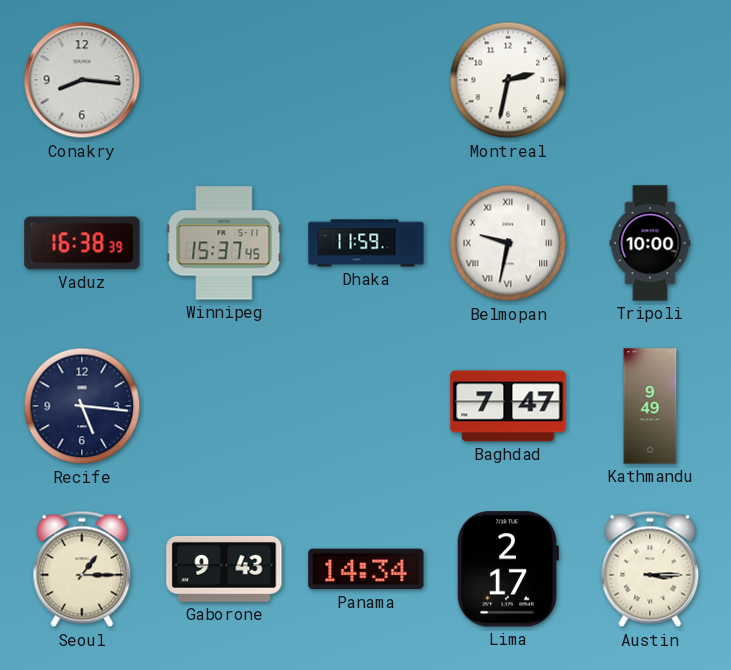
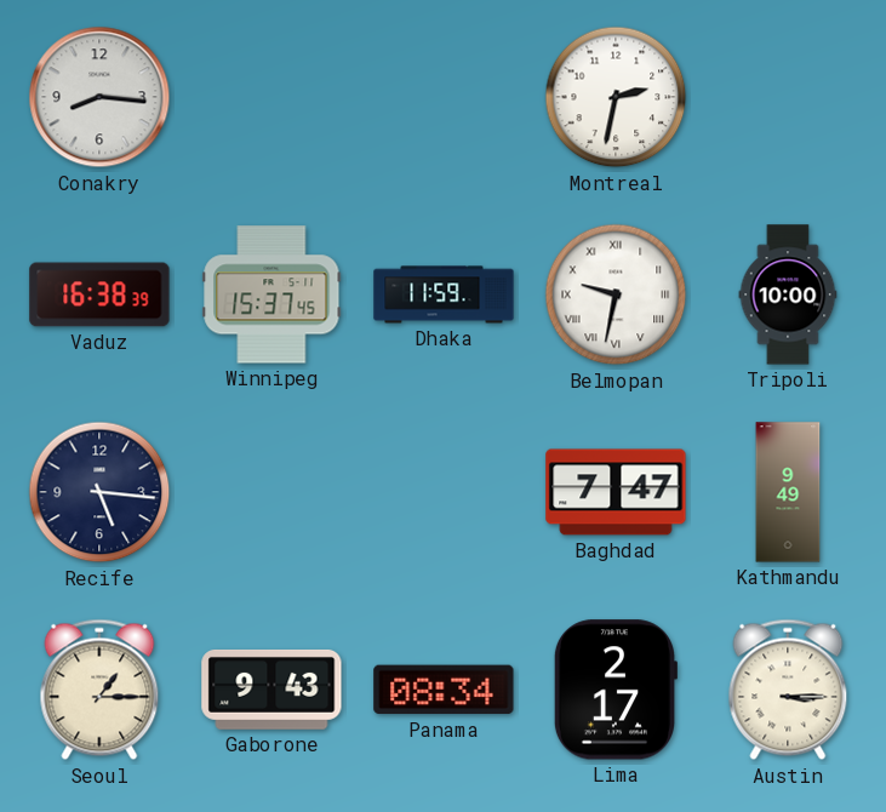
Panama: 14:34 -> 08:34
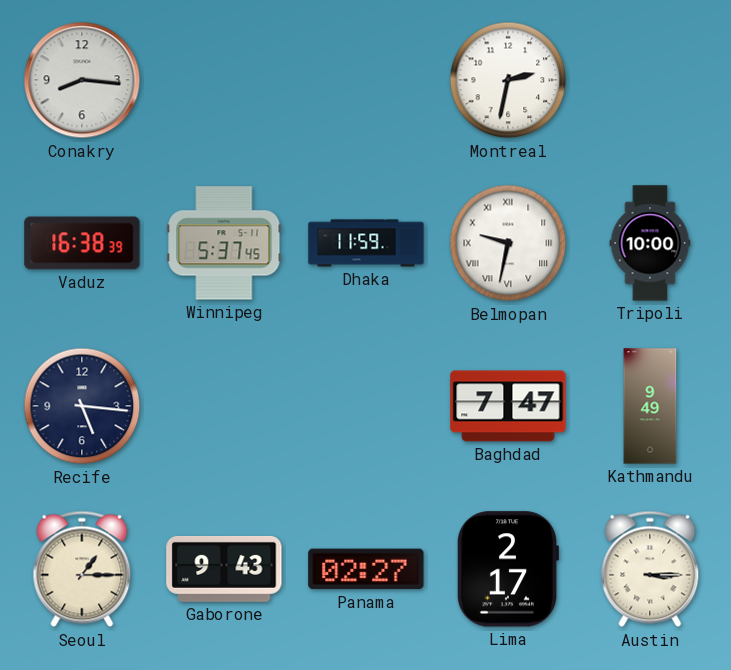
Winnipeg: 15:37 -> 5:37
Panama: 08:34 -> 02:27
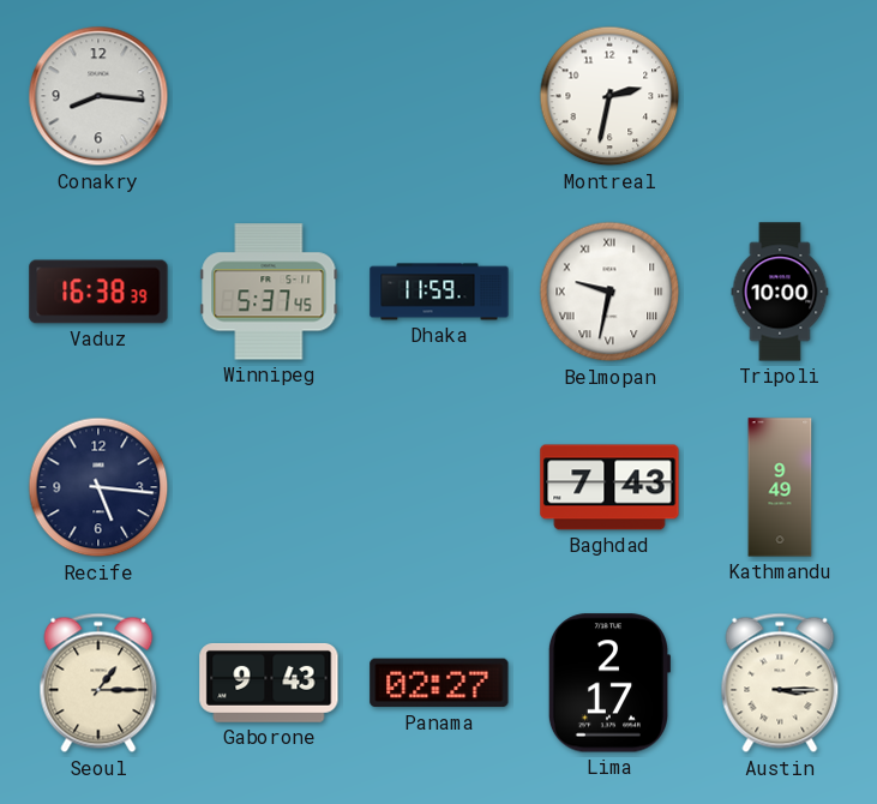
Baghdad: 7:47 -> 7:43
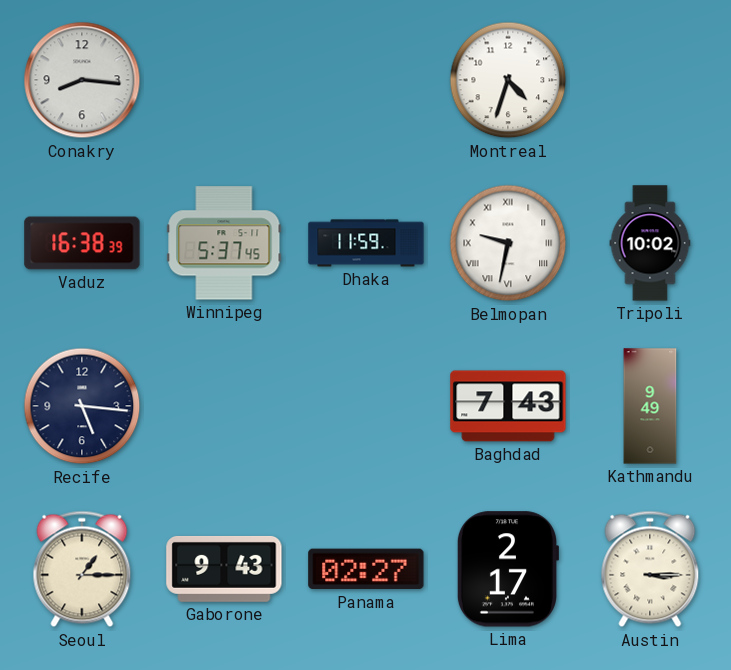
Montreal: 2:32 -> 4:33
Tripoli: 10:00 -> 10:02
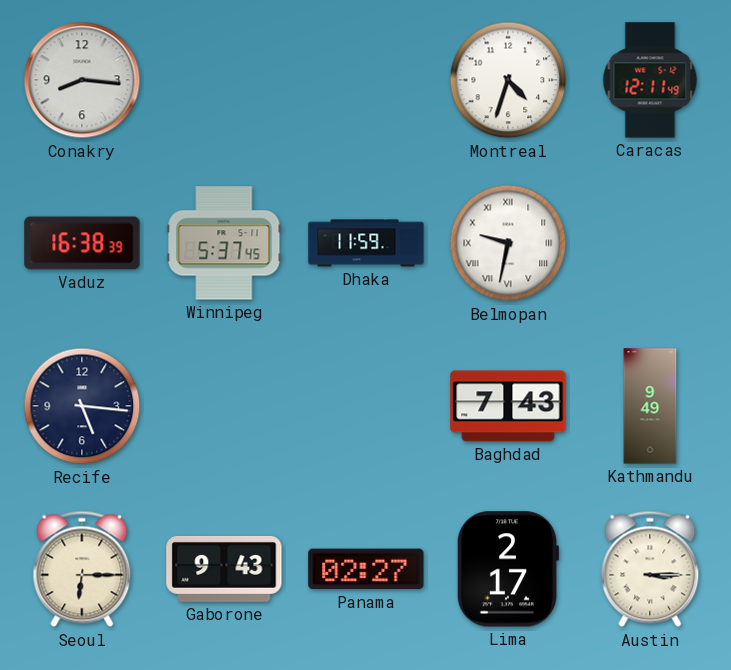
Caracas: none -> 12:11
Tripoli: 10:02 -> none
Seoul: 1:15 -> 6:15
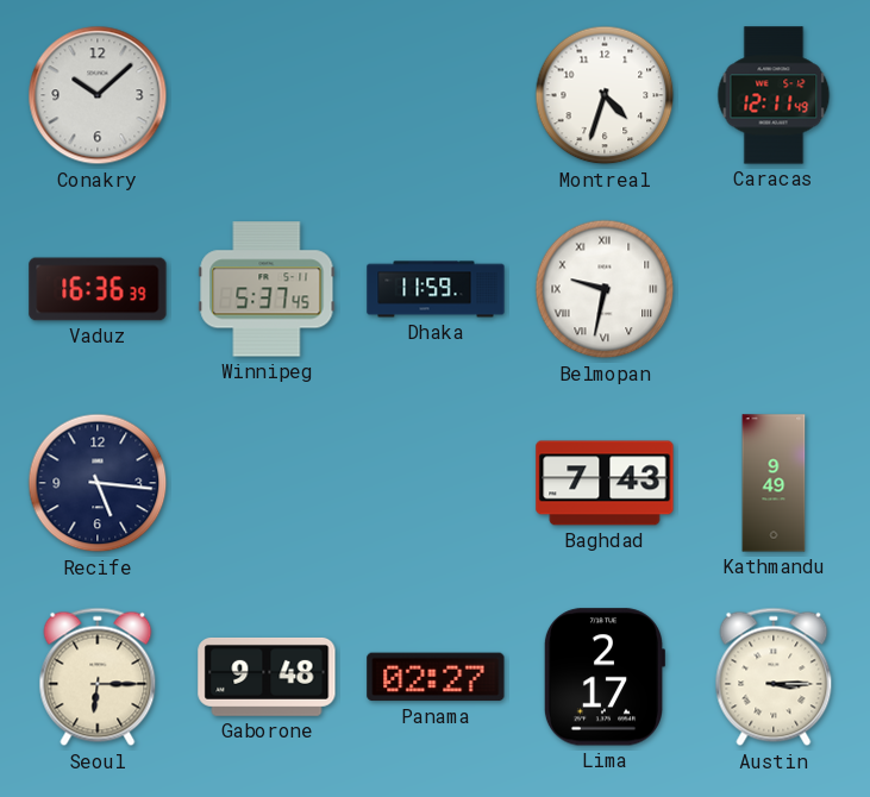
Conakry: 8:16 -> 10:08
Vaduz: 16:38 -> 16:36
Gaborone: 9:43 -> 9:48
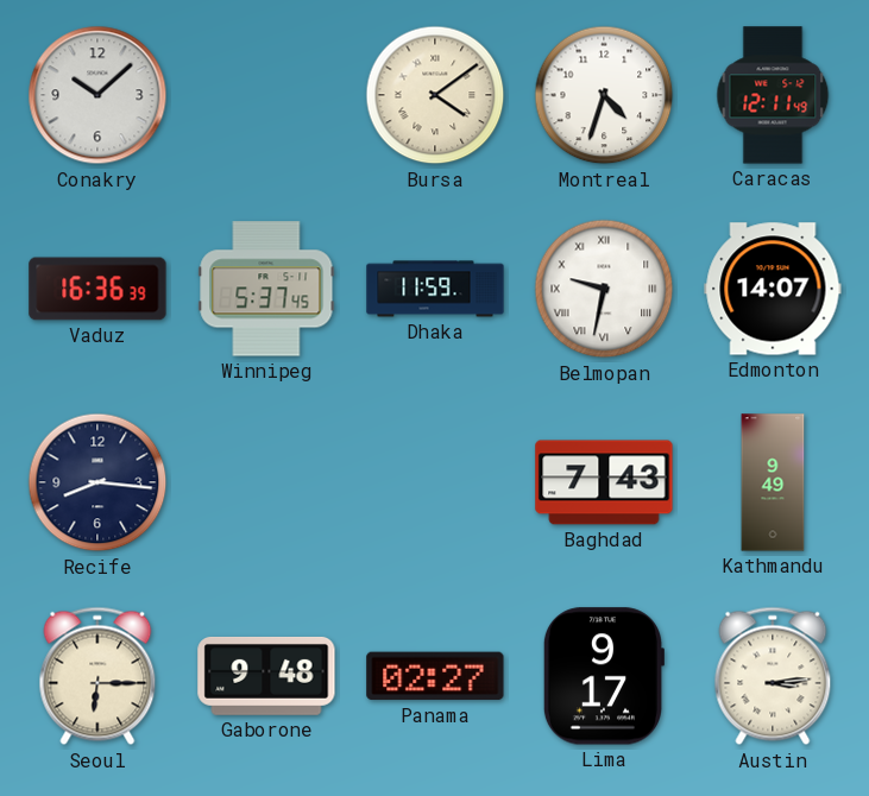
Bursa: none -> 4:09
Edmonton: none -> 14:07
Recife: 5:16 -> 8:16
Lima: 2:17 -> 9:17
Austin: 3:15 -> 3:14
